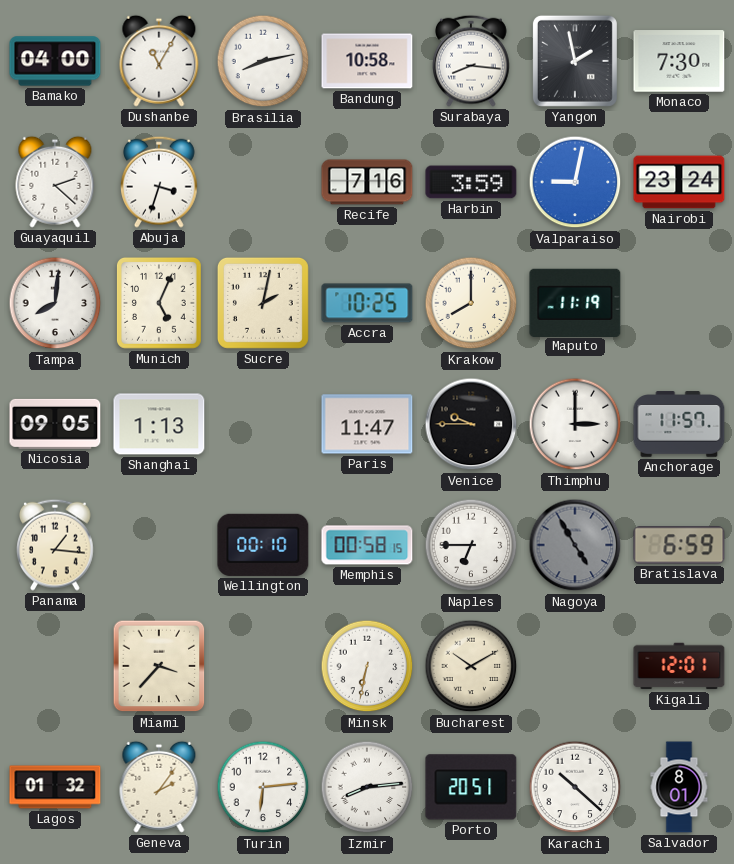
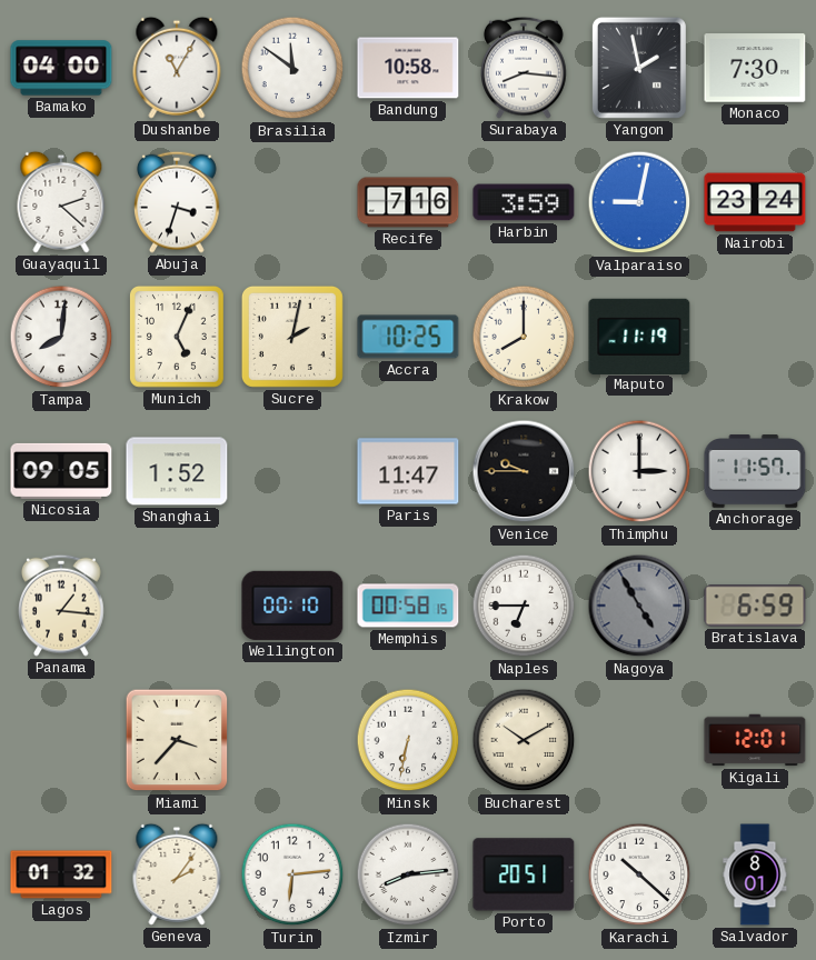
Brasilia: 8:13 -> 11:51
Shanghai: 1:13 -> 1:52
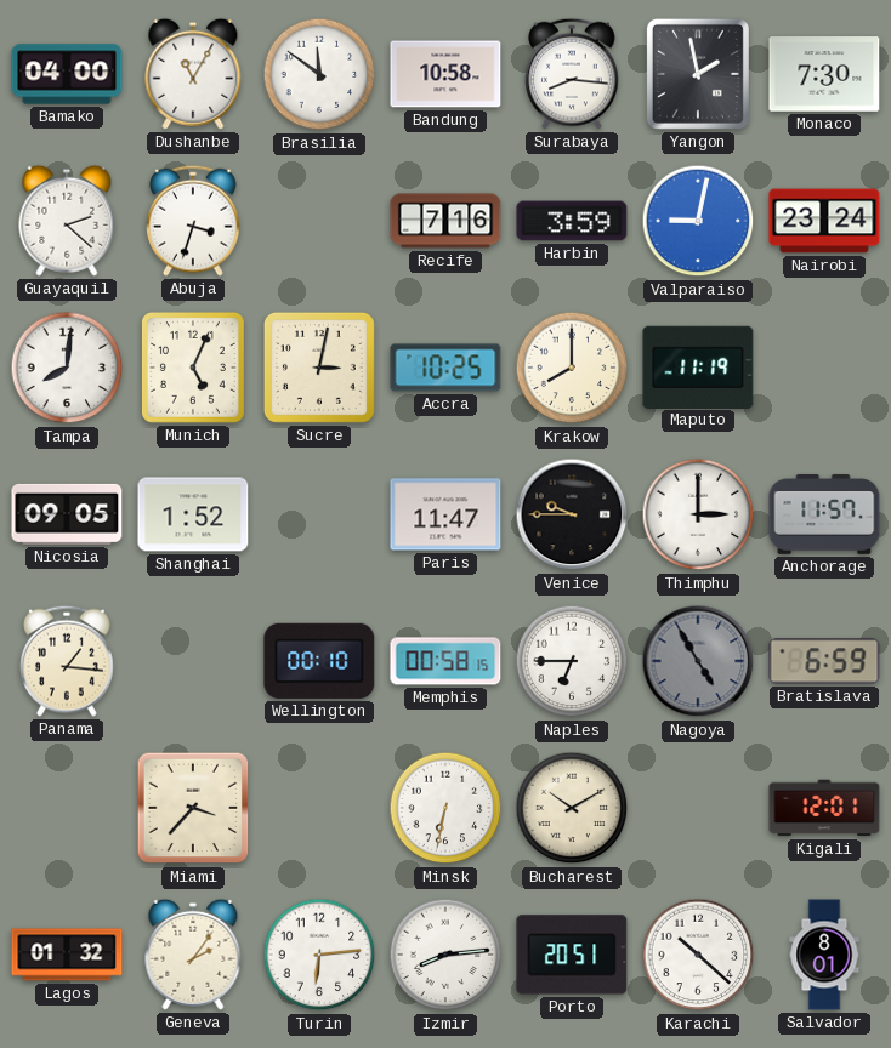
Sucre: 2:02 -> 3:02
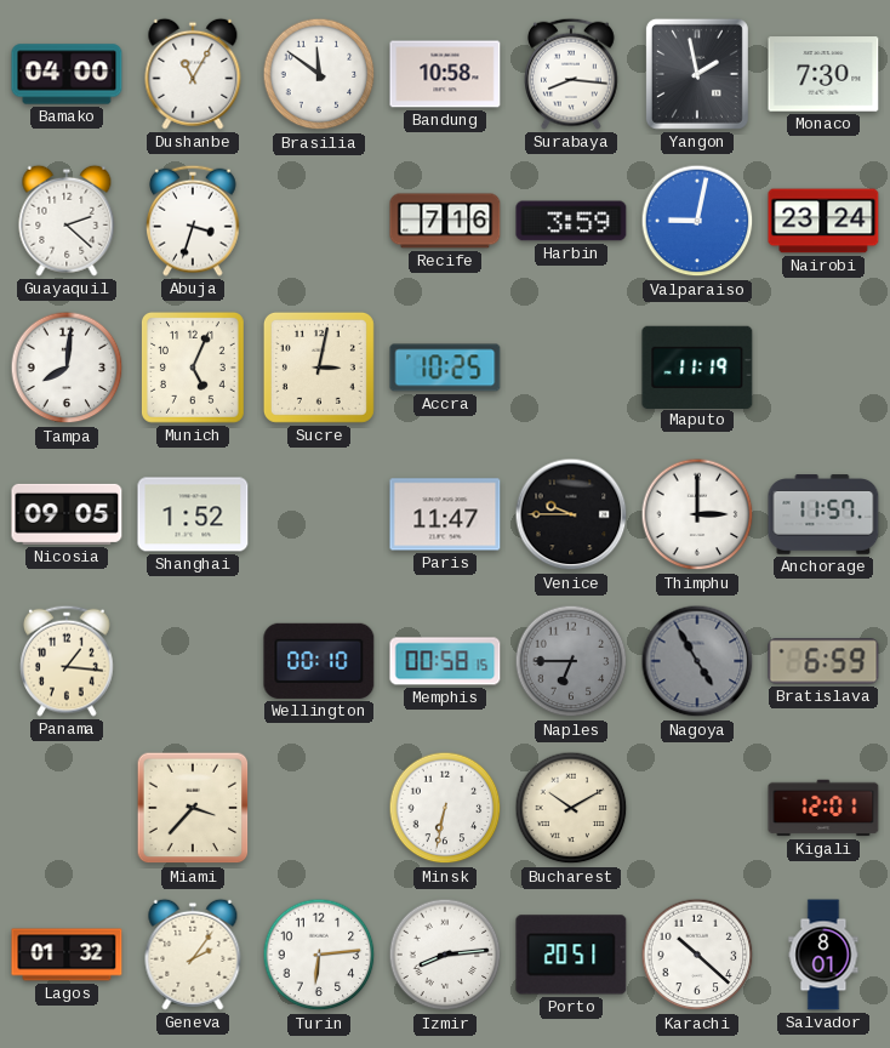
Krakow: 8:00 -> none
Naples dial: white -> grey
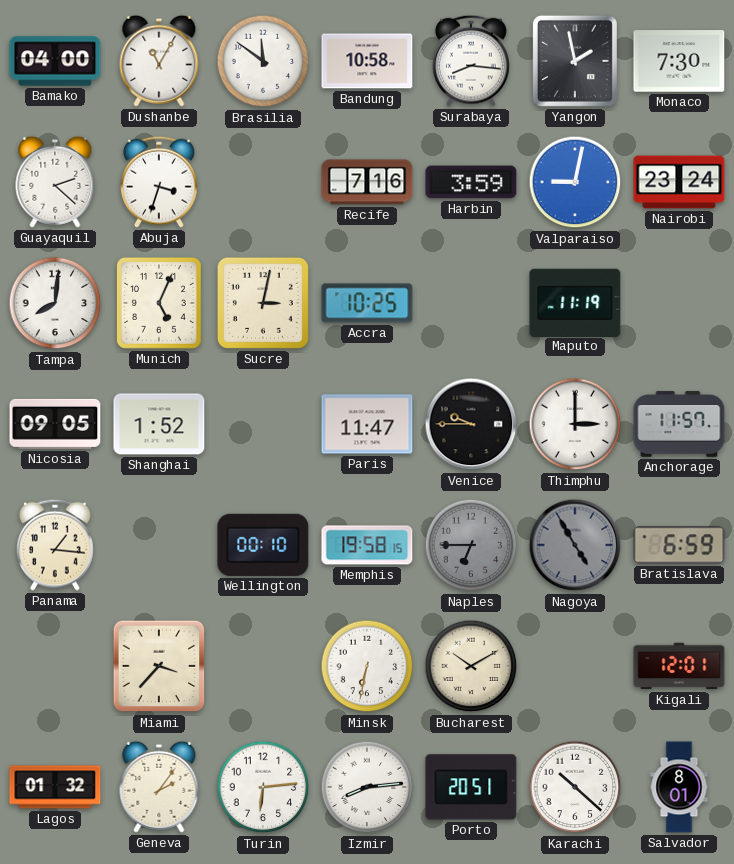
Memphis: 00:58 -> 19:58
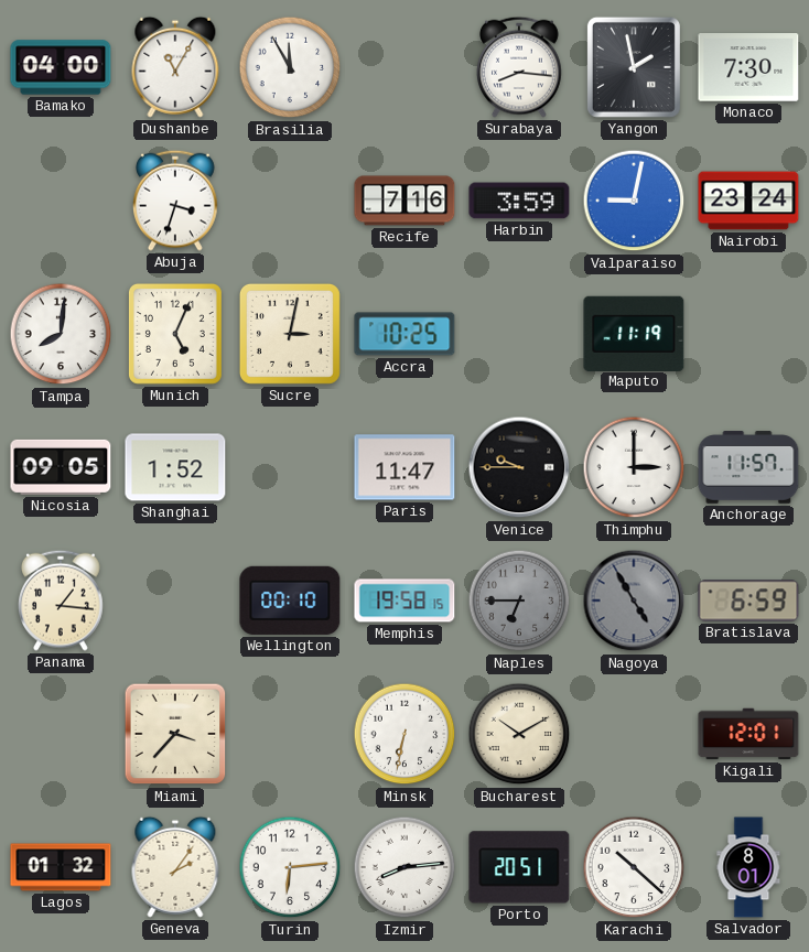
Brasilia: 11:51 -> 11:55
Bandung: 10:58 -> none
Guayaquil: 2:22 -> none
